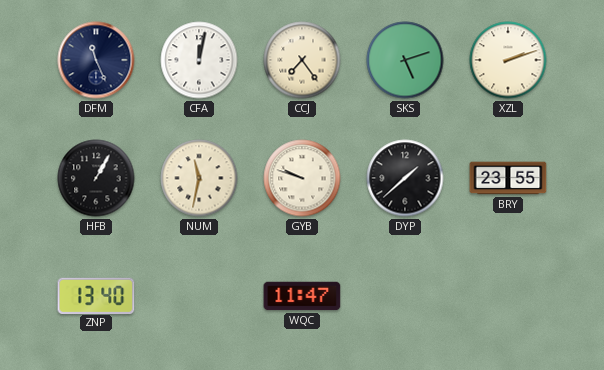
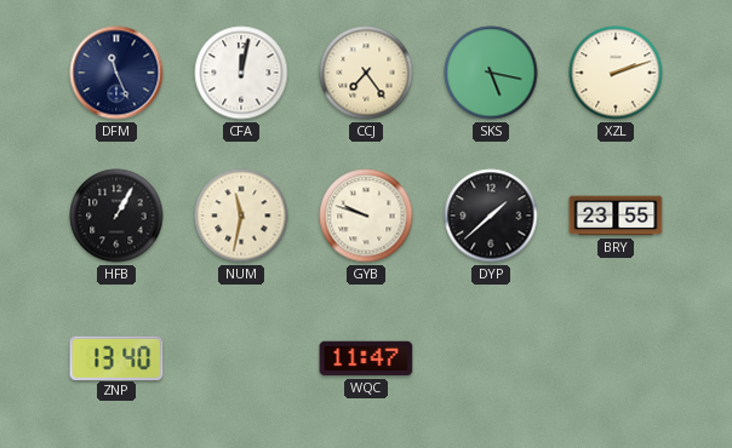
SKS: 5:12 -> 5:17
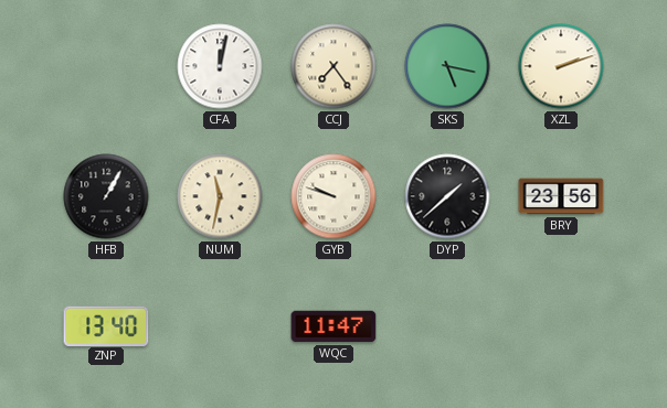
DFM: 11:26 -> none
BRY: 23:55 -> 23:56
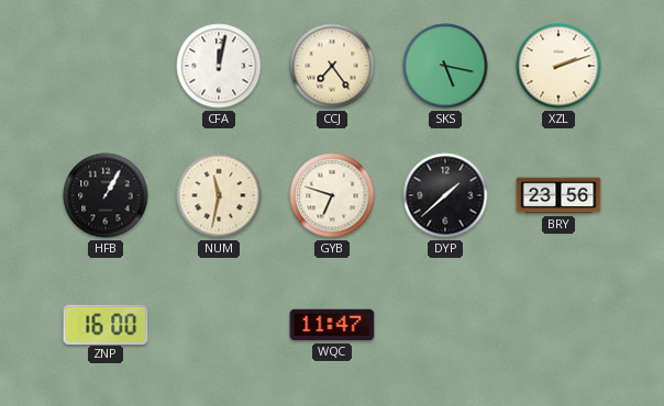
GYB: 9:48 -> 6:48
ZNP: 13:40 -> 16:00
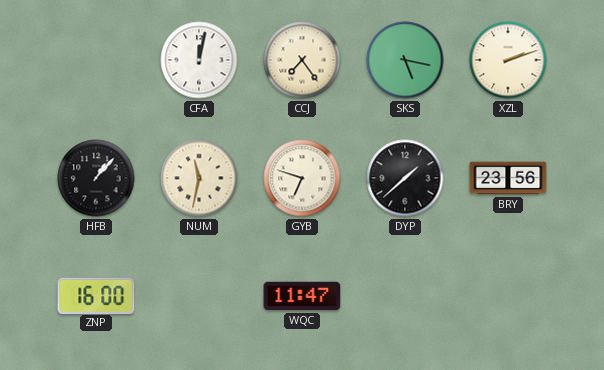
HFB: 1:05 -> 1:07
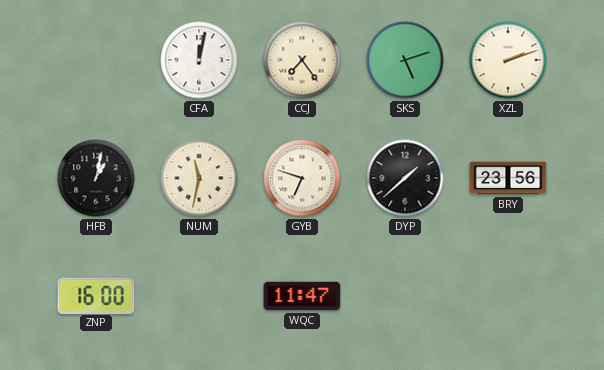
SKS: 5:17 -> 5:12
HFB: 1:07 -> 1:02
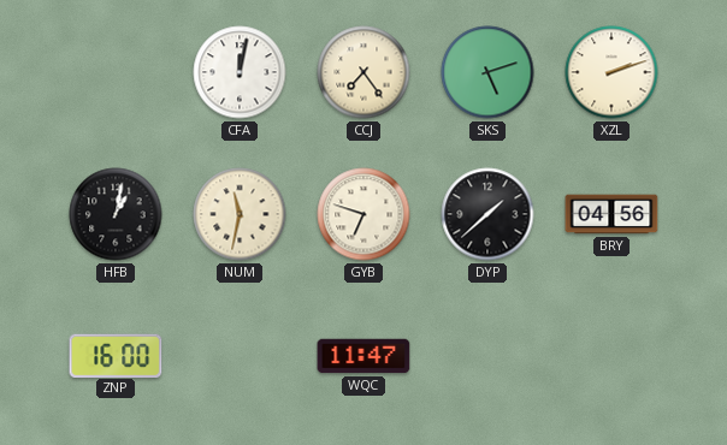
BRY: 23:56 -> 04:56
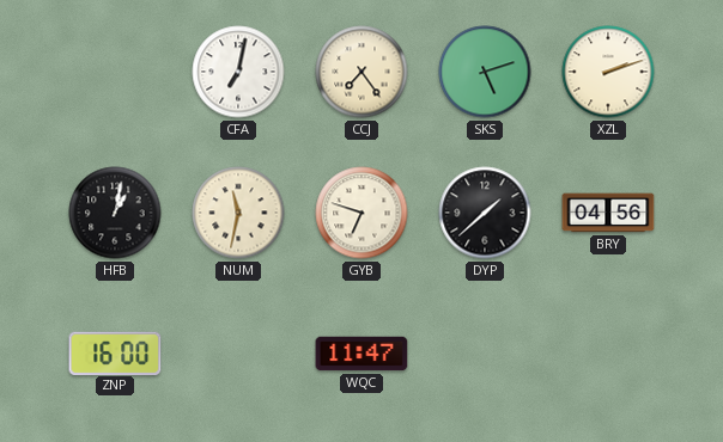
CFA: 12:02 -> 7:02
